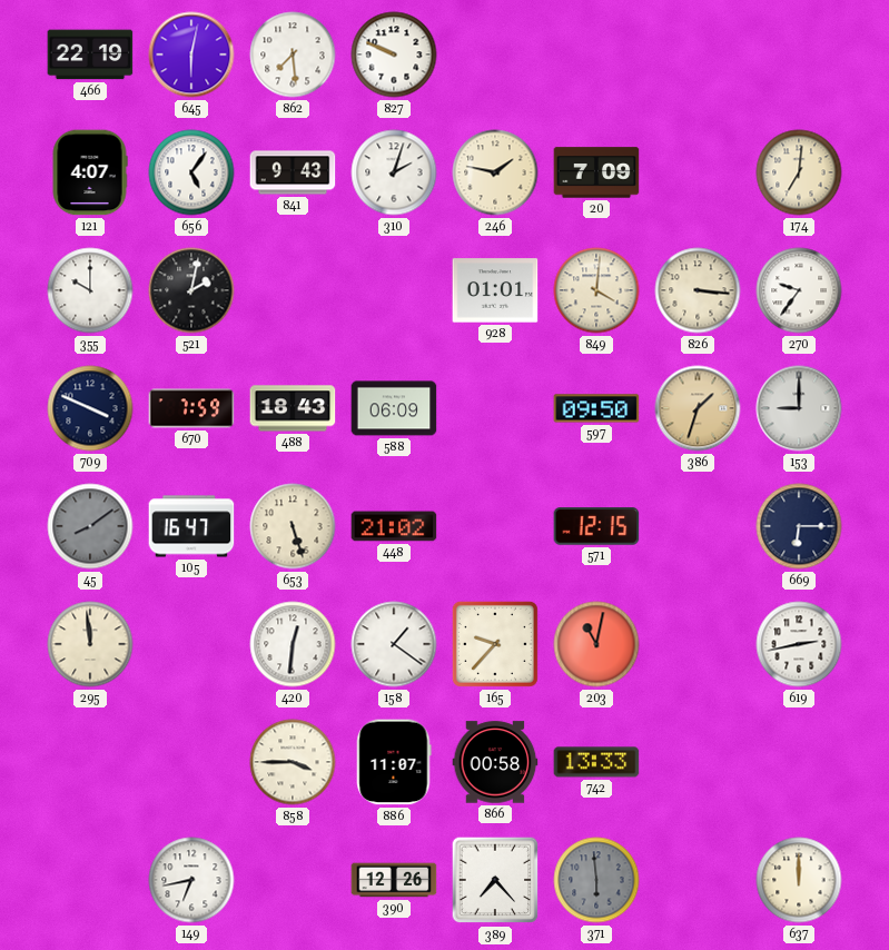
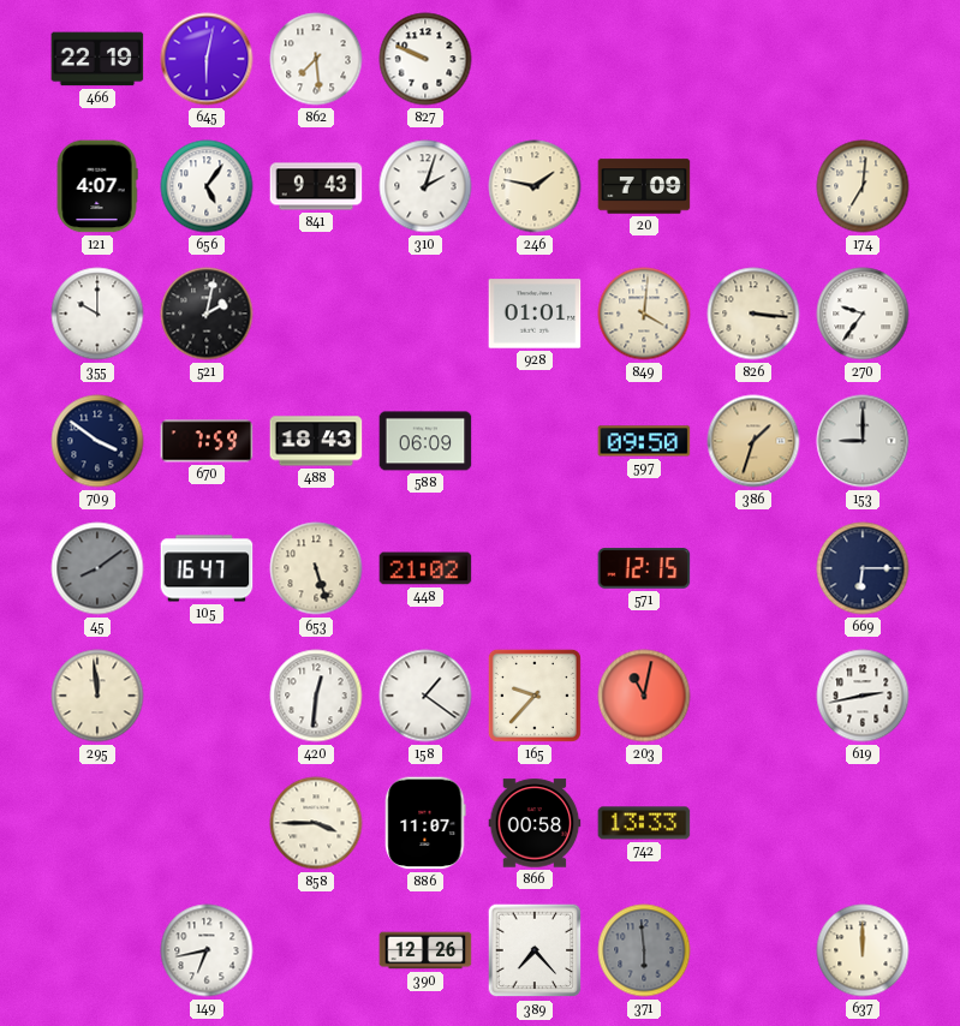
709: 3:49 -> 3:51
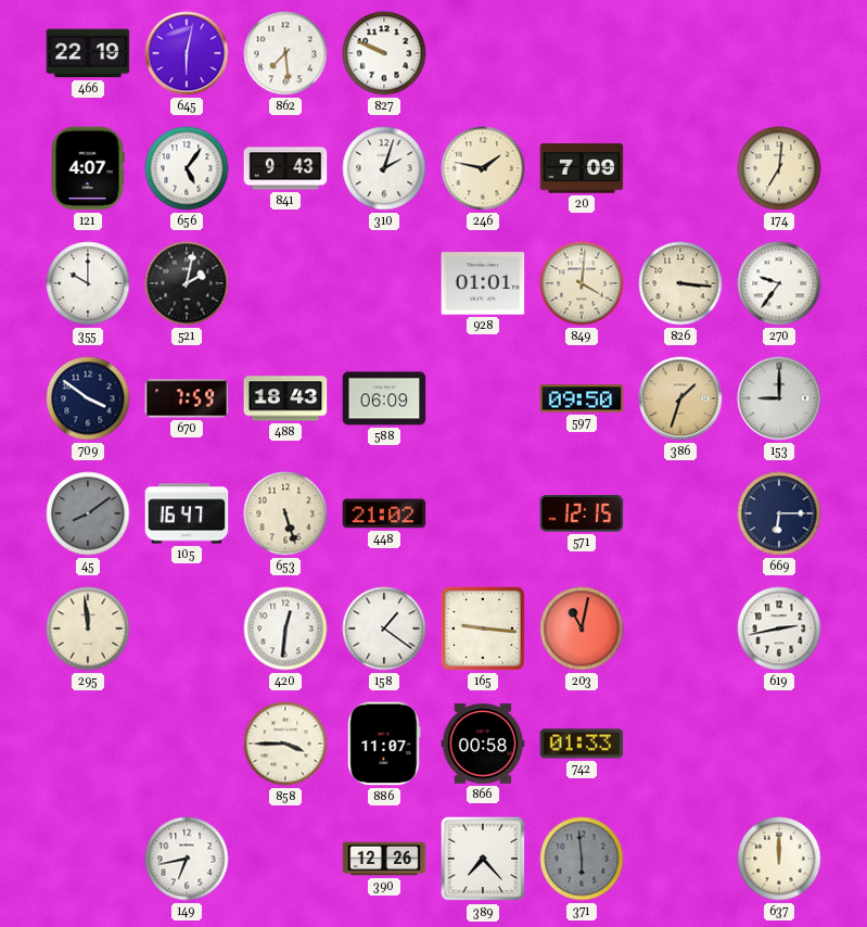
165: 9:37 -> 9:16
742: 13:33 -> 01:33
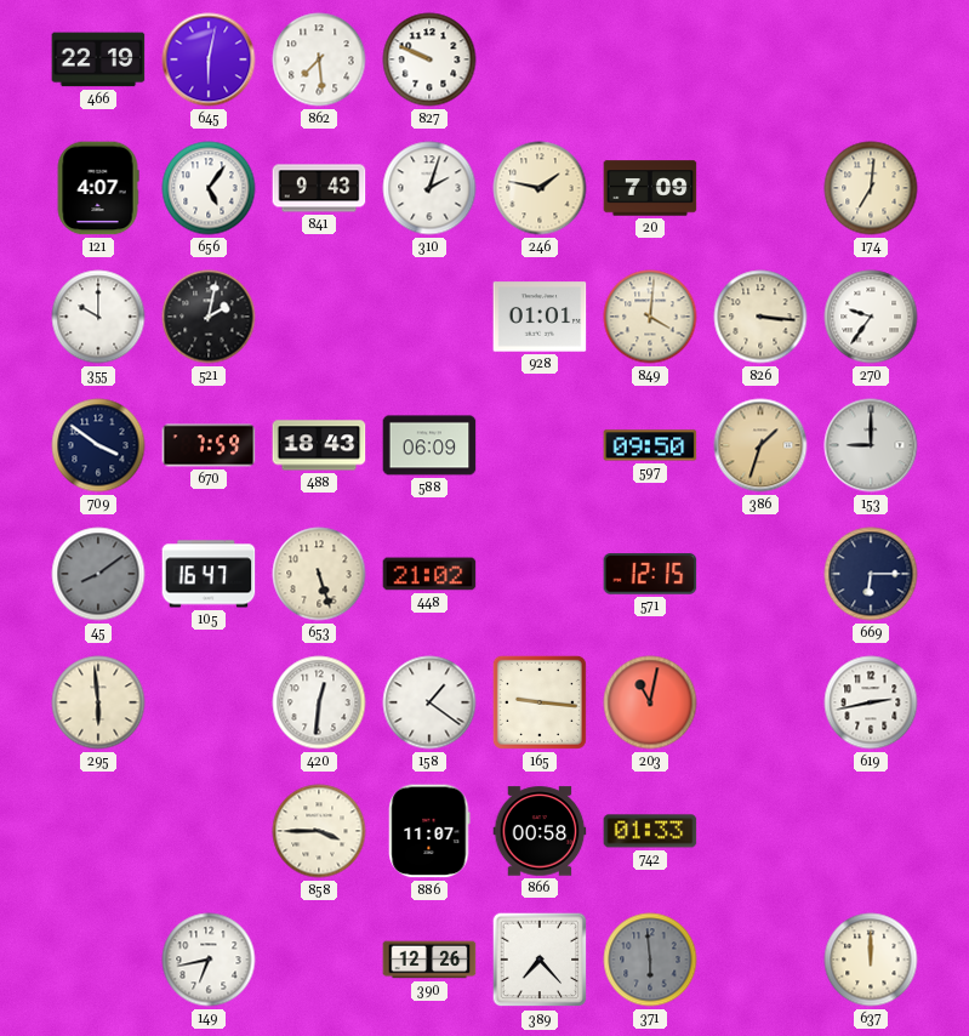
295: 11:59 -> 5:59
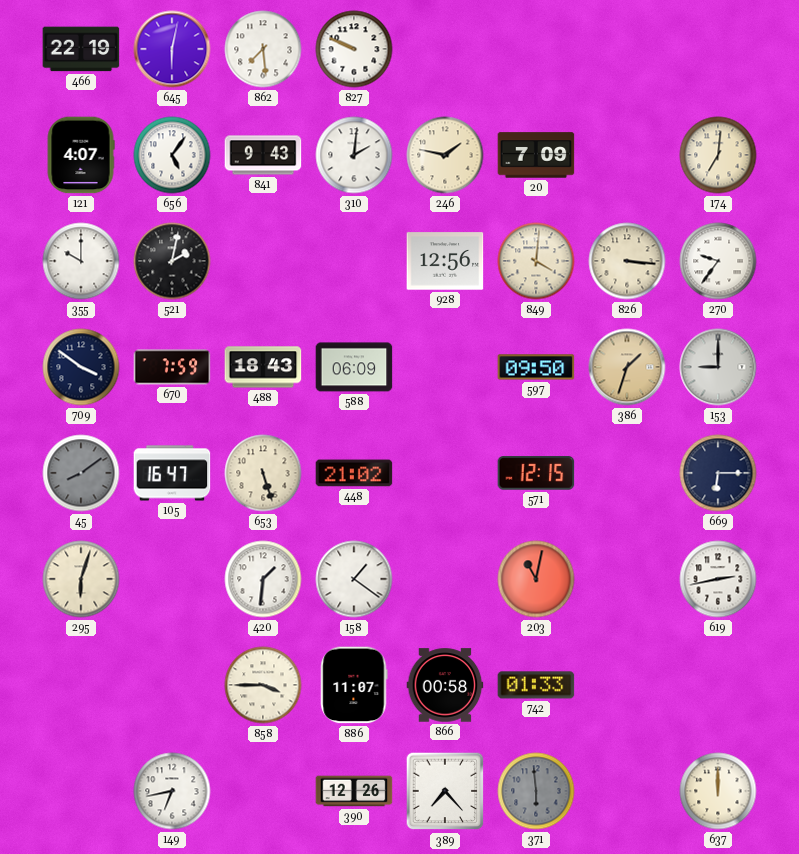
310: 2:03 -> 2:01
928: 01:01 -> 12:56
295: 5:59 -> 6:03
420: 12:31 -> 1:31
165: 9:16 -> none
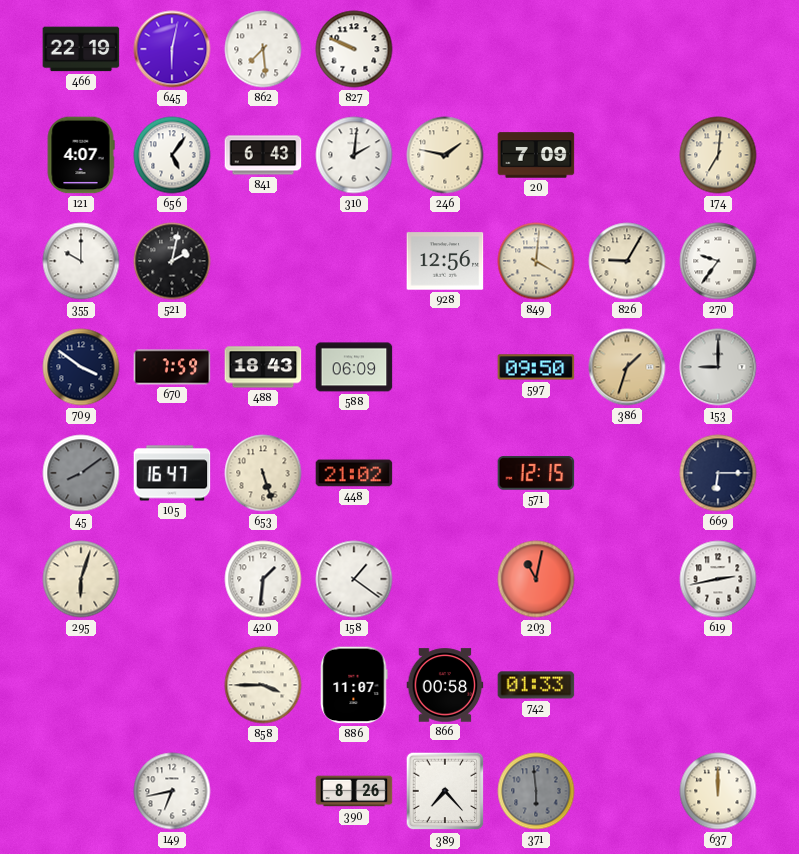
841: 9:43 -> 6:43
826: 3:16 -> 9:05
390: 12:26 -> 8:26
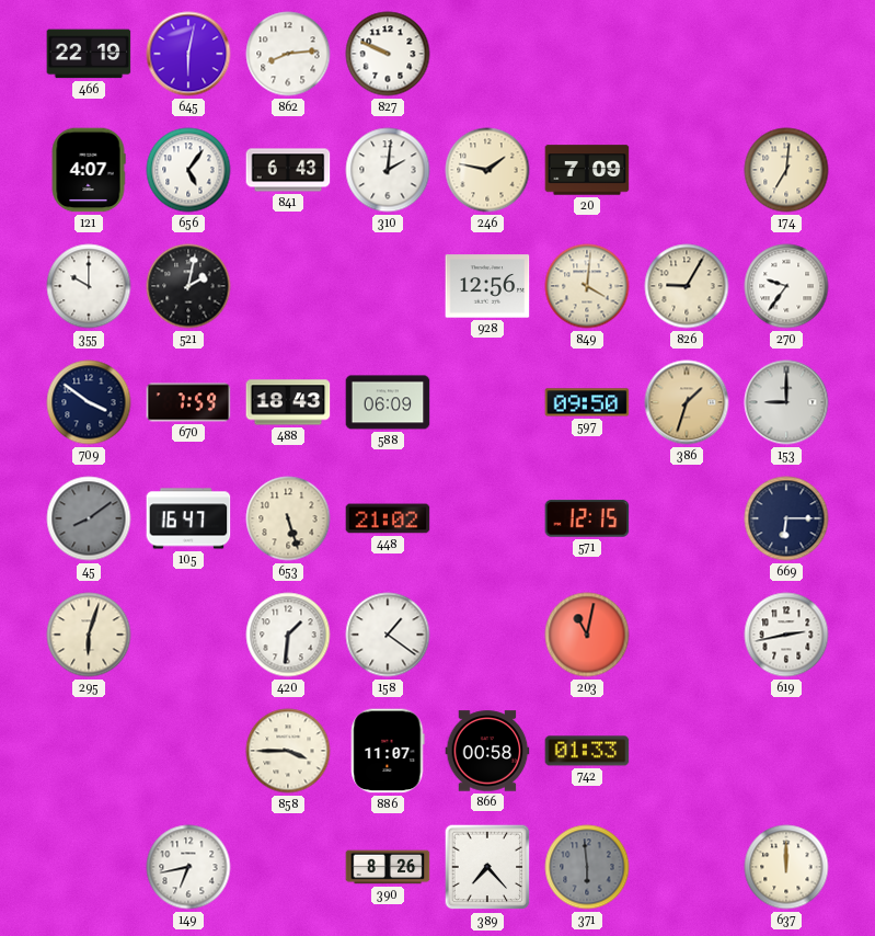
862: 7:29 -> 8:14
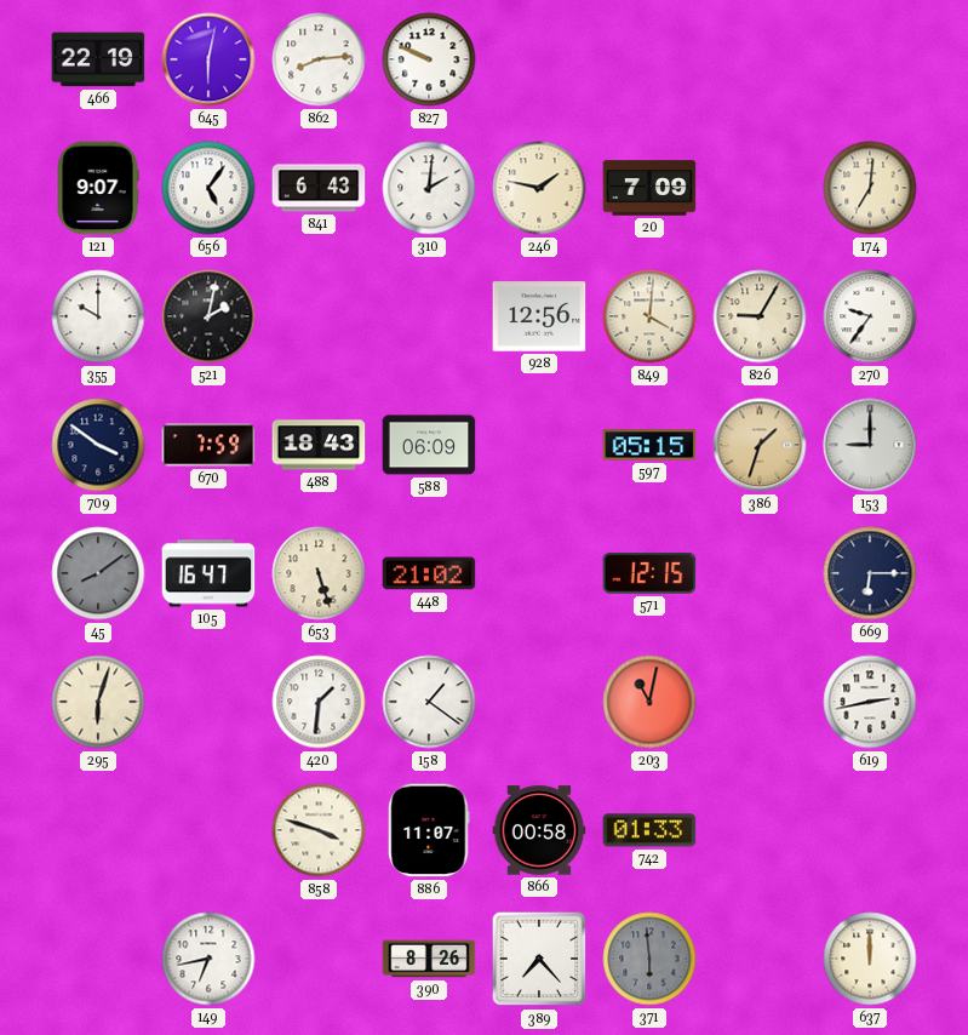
121: 4:07 -> 9:07
597: 09:50 -> 05:15
858: 3:45 -> 3:48
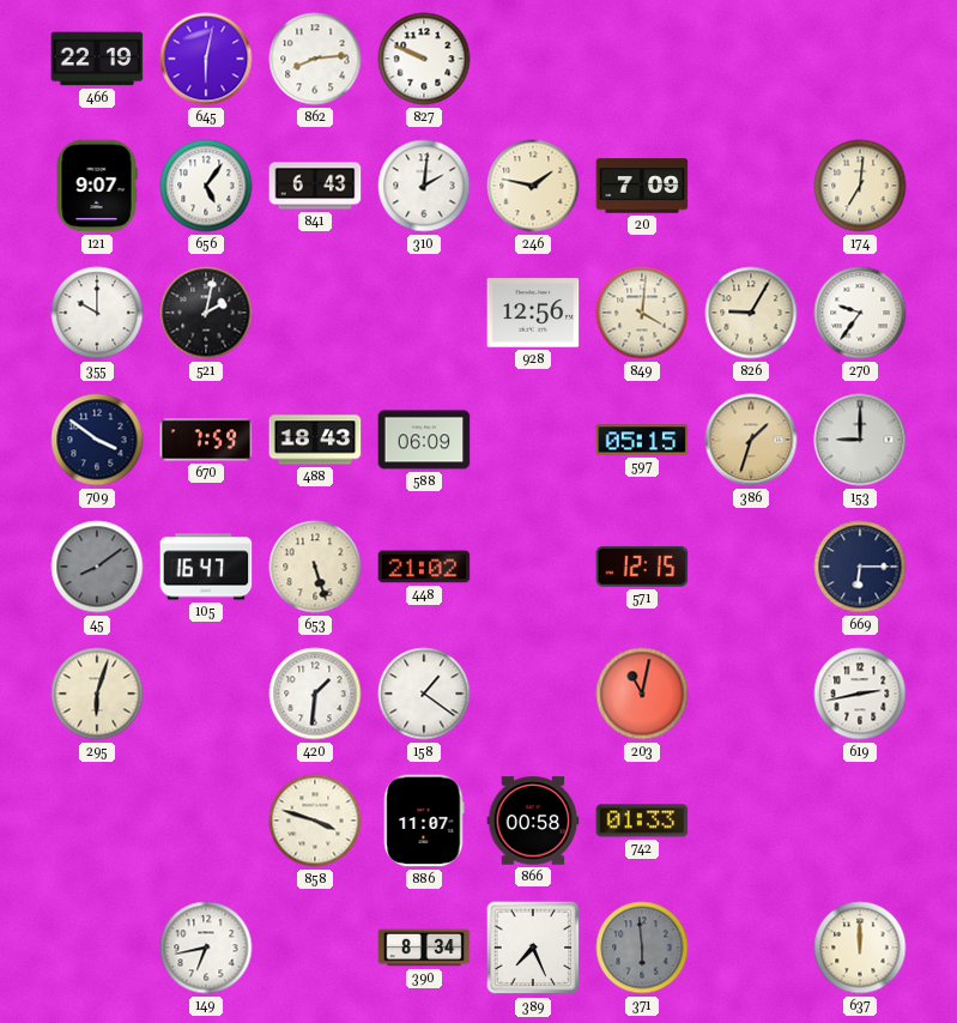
390: 8:26 -> 8:34
389: 7:23 -> 7:26
